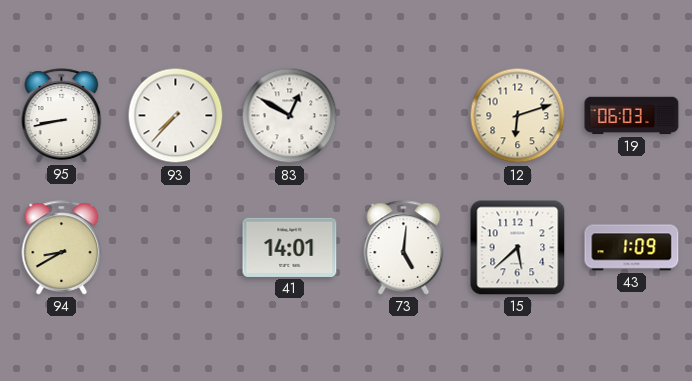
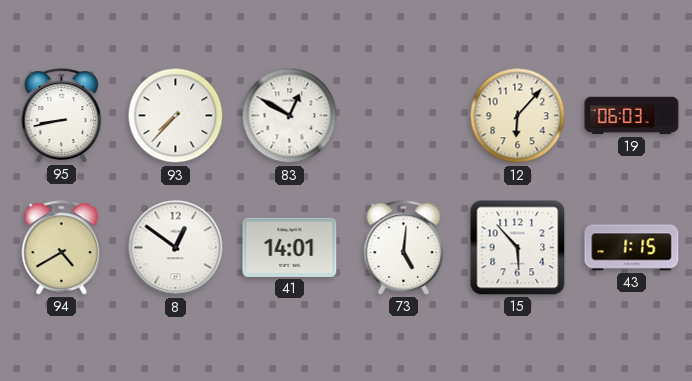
12: 6:12 -> 6:07
94: 8:40 -> 4:40
8: none -> 12:51
15: 5:38 -> 5:53
43: 1:09 -> 1:15
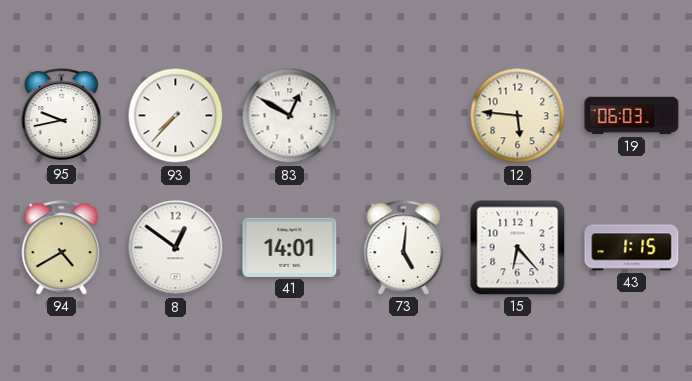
95: 8:43 -> 9:43
12: 6:07 -> 5:46
15: 5:53 -> 6:23
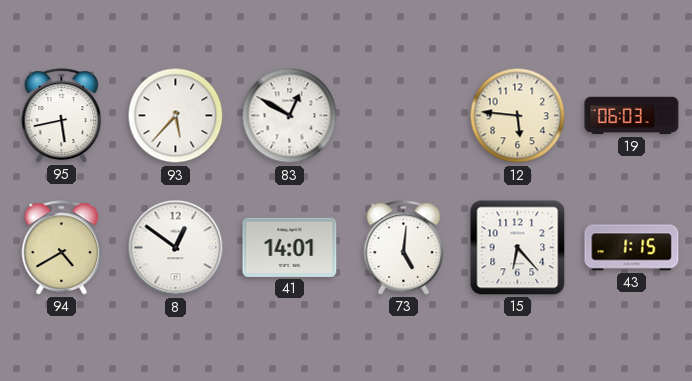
95: 9:43 -> 5:43
93: 7:37 -> 5:37
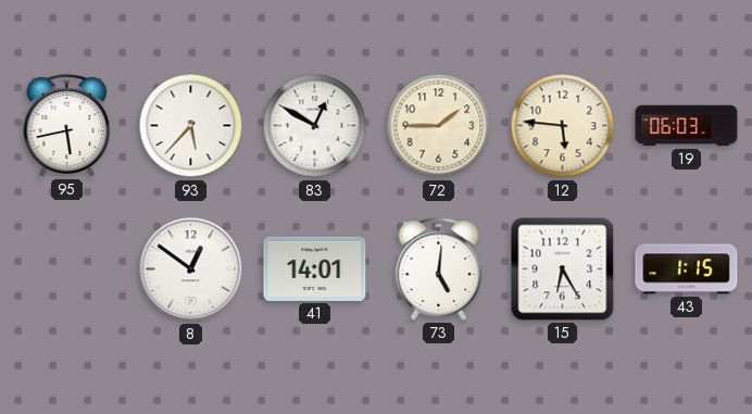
72: none -> 1:45
94: 4:40 -> none
15: 6:23 -> 6:25
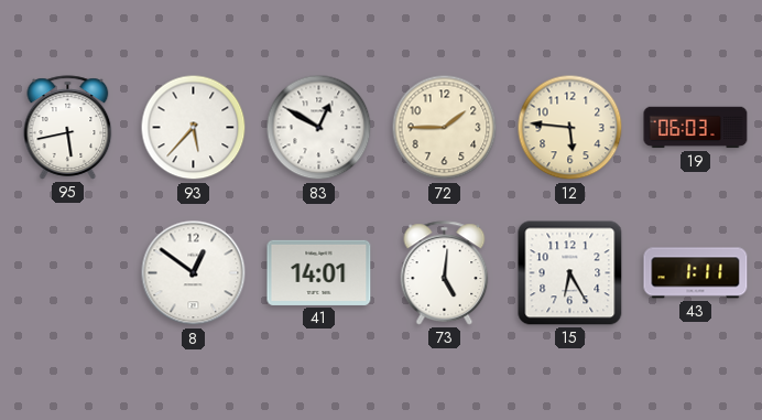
43: 1:15 -> 1:11
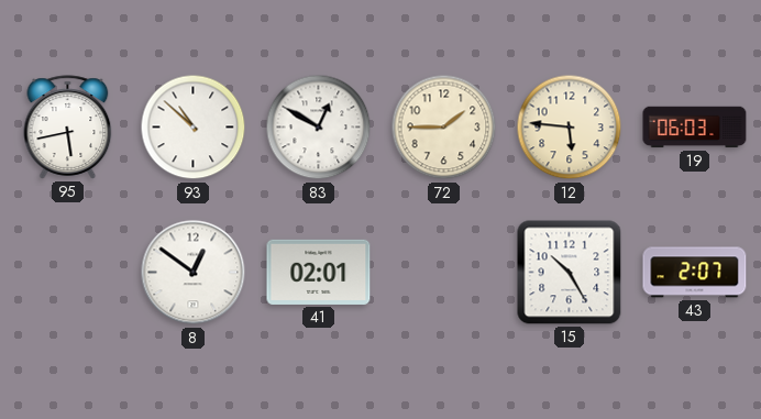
93: 5:37 -> 10:52
41: 14:01 -> 02:01
73: 5:01 -> none
15: 6:25 -> 10:25
43: 1:11 -> 2:07
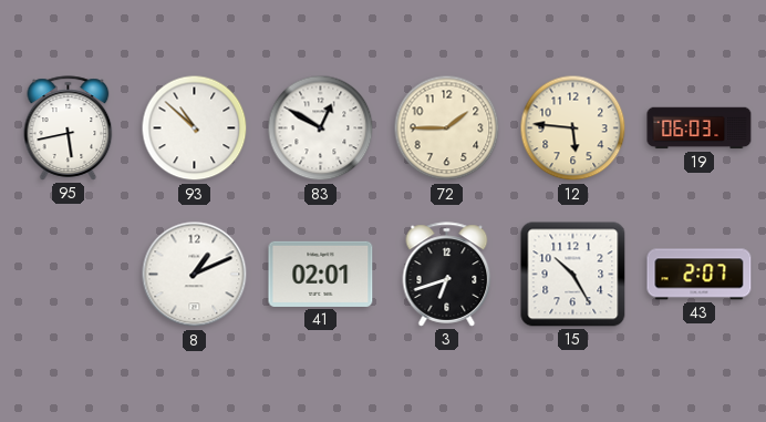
8: 12:51 -> 1:11
3: none -> 6:42
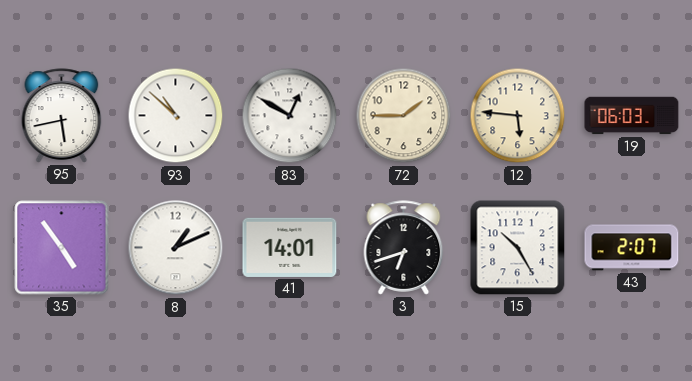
35: none -> 4:54
41: 02:01 -> 14:01
